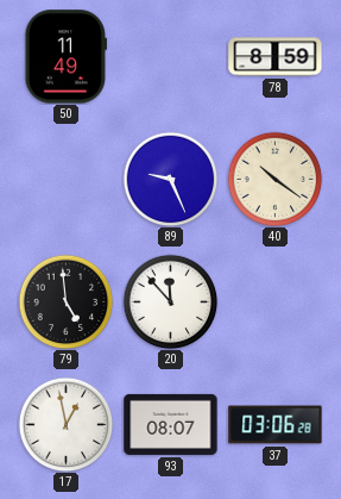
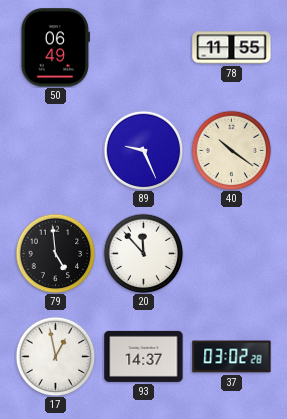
50: 11:49 -> 06:49
78: 8:59 -> 11:55
93: 08:07 -> 14:37
37: 03:06 -> 03:02
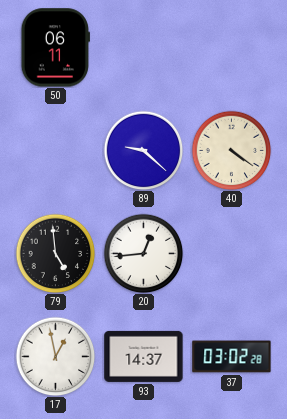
50: 06:49 -> 06:11
78: 11:55 -> none
89: 9:26 -> 9:22
40: 10:21 -> 4:21
20: 11:53 -> 12:44
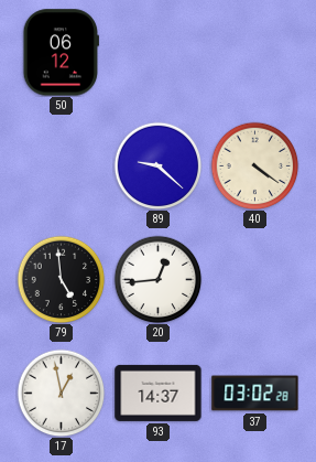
50: 06:11 -> 06:12
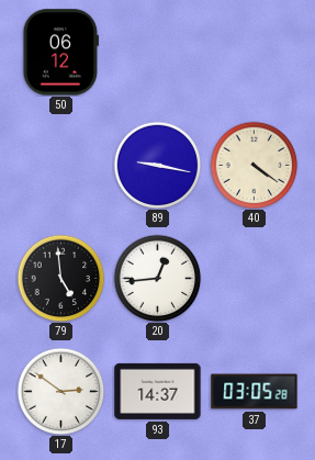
89: 9:22 -> 9:17
17: 12:58 -> 2:51
37: 03:02 -> 03:05
